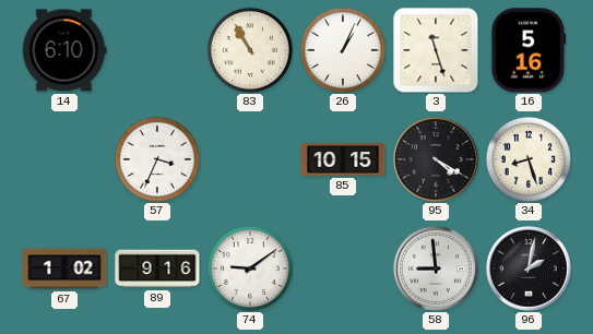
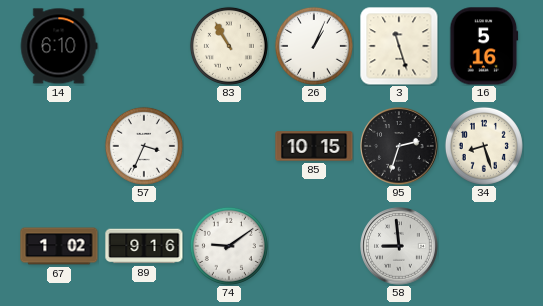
95: 4:20 -> 2:33
96: 2:02 -> none
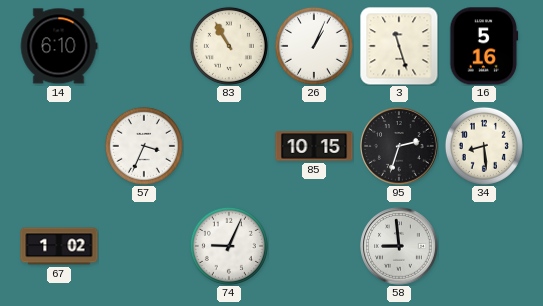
34: 8:27 -> 8:29
89: 9:16 -> none
74: 9:09 -> 9:04
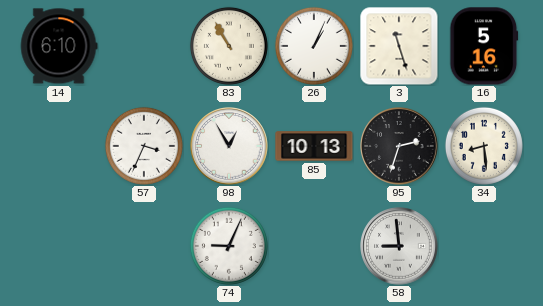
98: none -> 12:55
85: 10:15 -> 10:13
67: 1:02 -> none
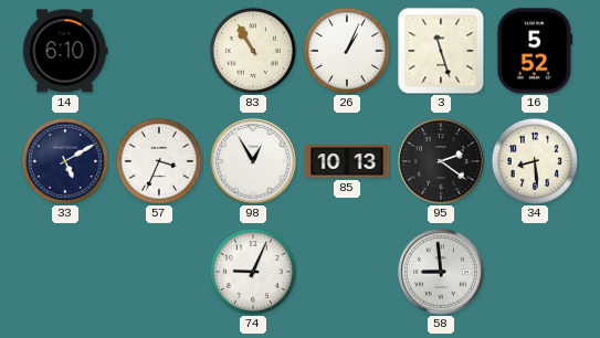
16: 5:16 -> 5:52
33: none -> 5:10
95: 2:33 -> 2:21
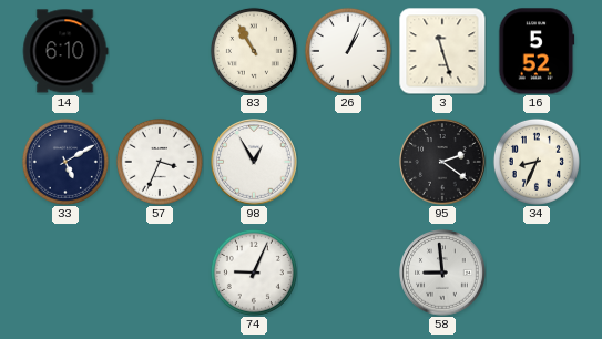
85: 10:13 -> none
34: 8:29 -> 8:34
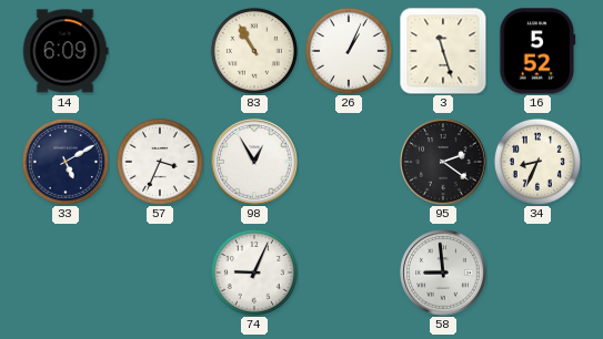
14: 6:10 -> 6:09
